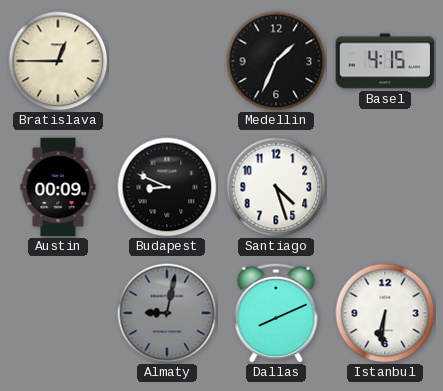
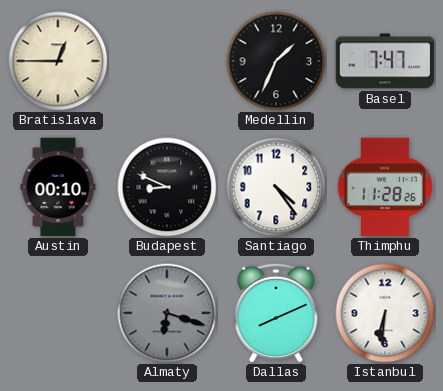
Basel: 4:15 -> 7:47
Austin: 00:09 -> 00:10
Santiago: 4:27 -> 4:24
Thimphu: none -> 11:28
Almaty: 9:02 -> 6:18
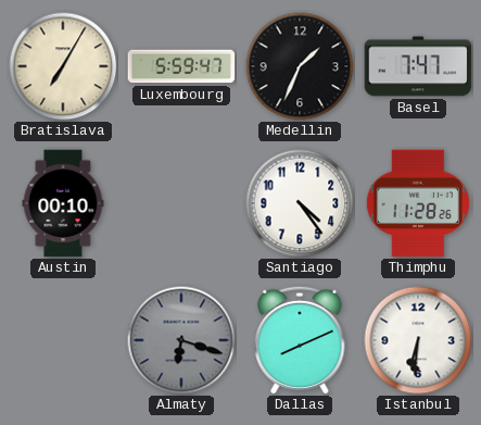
Bratislava: 12:45 -> 7:05
Luxembourg: none -> 5:59
Budapest: 8:49 -> none
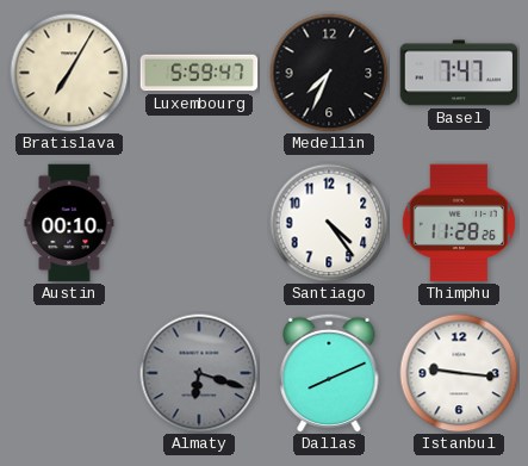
Medellin: 1:34 -> 7:34
Istanbul: 6:31 -> 9:16
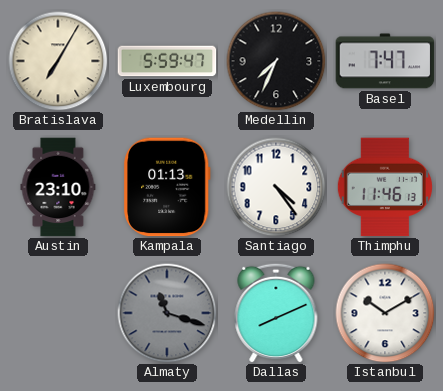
Austin: 00:10 -> 23:10
Kampala: none -> 01:13
Thimphu: 11:28 -> 11:46
Almaty: 6:18 -> 11:18
Istanbul: 9:16 -> 10:10
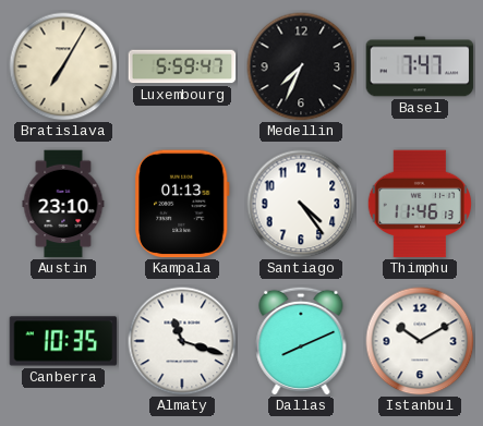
Canberra: none -> 10:35
Almaty dial: grey -> white
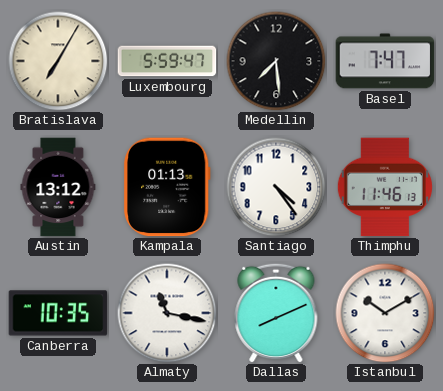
Medellin: 7:34 -> 7:29
Austin: 23:10 -> 13:12
Almaty: 11:18 -> 11:17
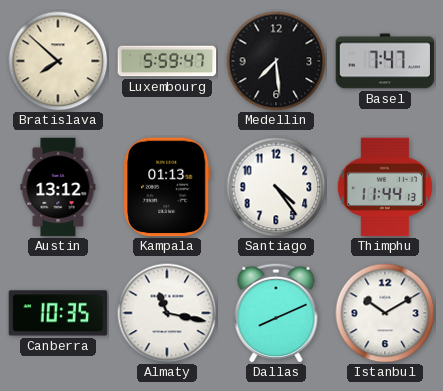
Bratislava: 7:05 -> 7:52
Thimphu: 11:46 -> 11:44
